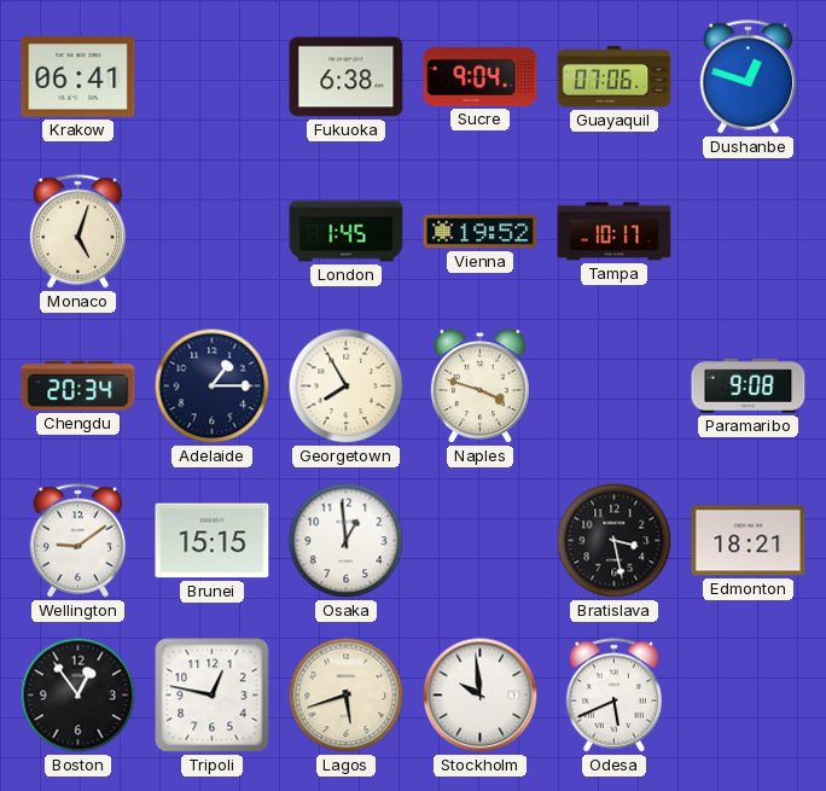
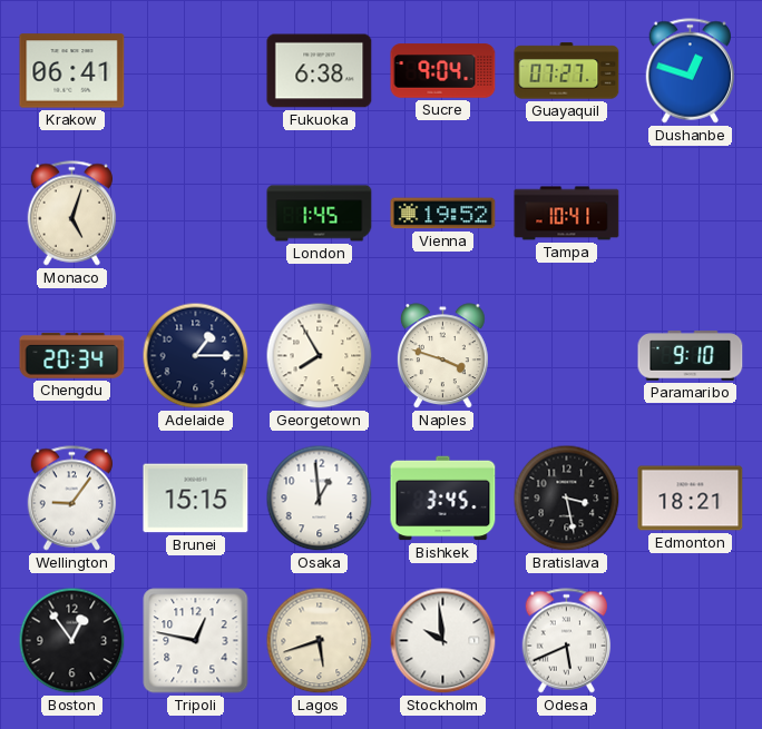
Guayaquil: 07:06 -> 07:27
Tampa: 10:17 -> 10:41
Paramaribo: 9:08 -> 9:10
Wellington: 9:09 -> 9:06
Bishkek: none -> 3:45
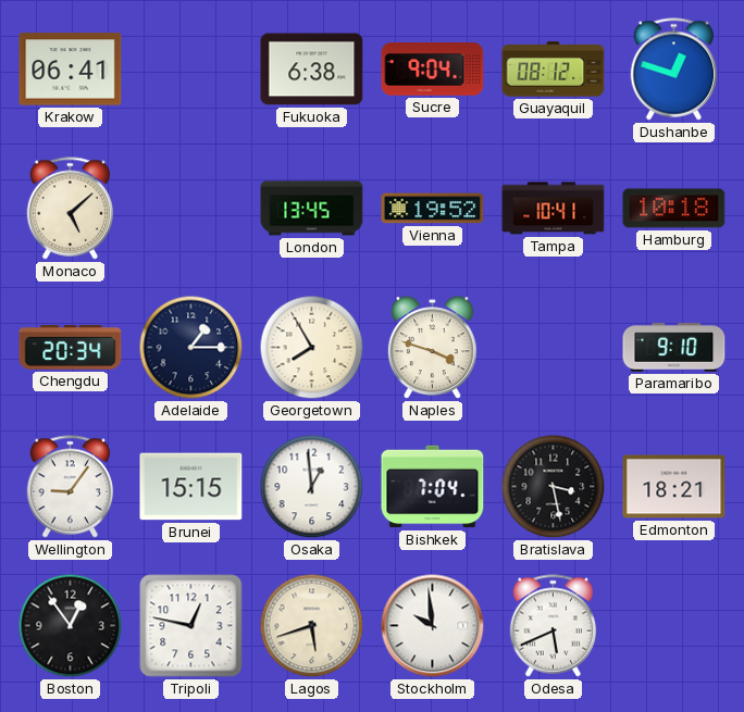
Guayaquil: 07:27 -> 08:12
Monaco: 5:03 -> 5:08
London: 1:45 -> 13:45
Hamburg: none -> 10:18
Bishkek: 3:45 -> 7:04
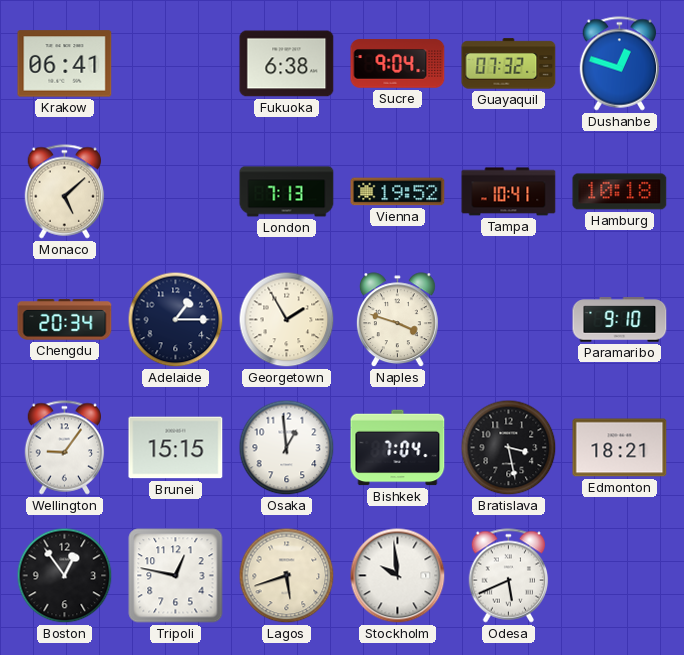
Guayaquil: 08:12 -> 07:32
London: 13:45 -> 7:13
Georgetown: 7:55 -> 1:55
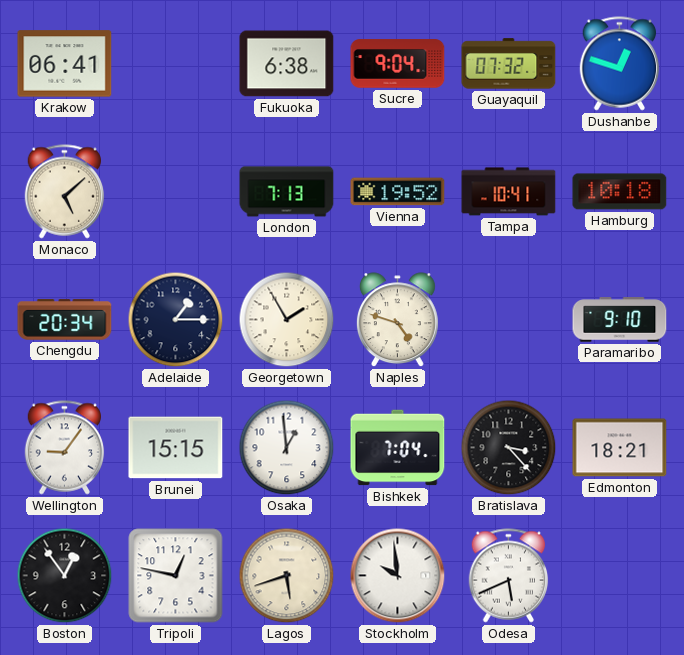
Naples: 3:48 -> 4:48
Bratislava: 3:28 -> 3:23
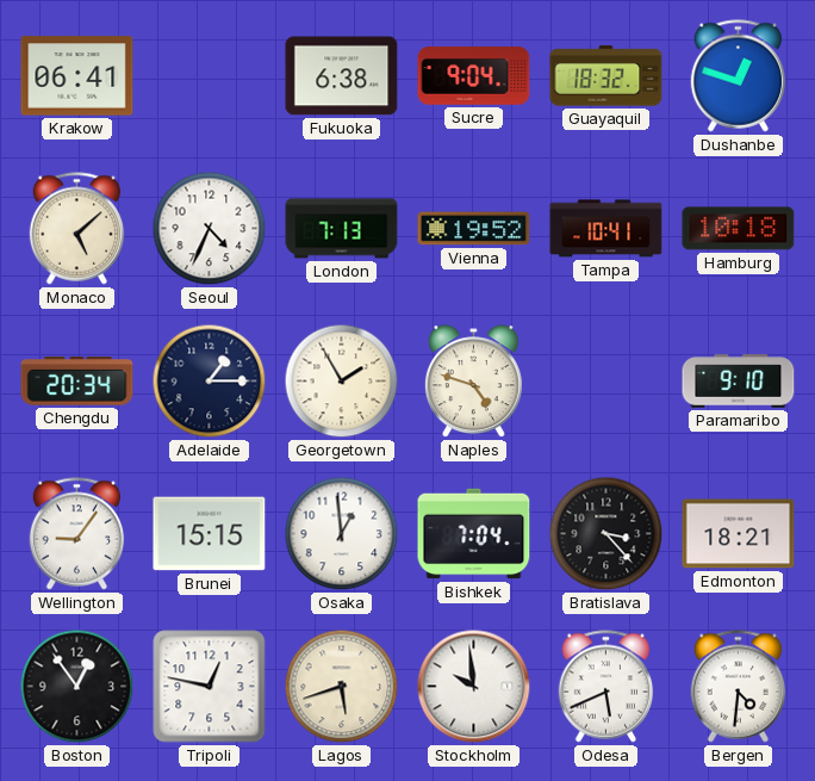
Guayaquil: 07:32 -> 18:32
Seoul: none -> 4:34
Bergen: none -> 4:31
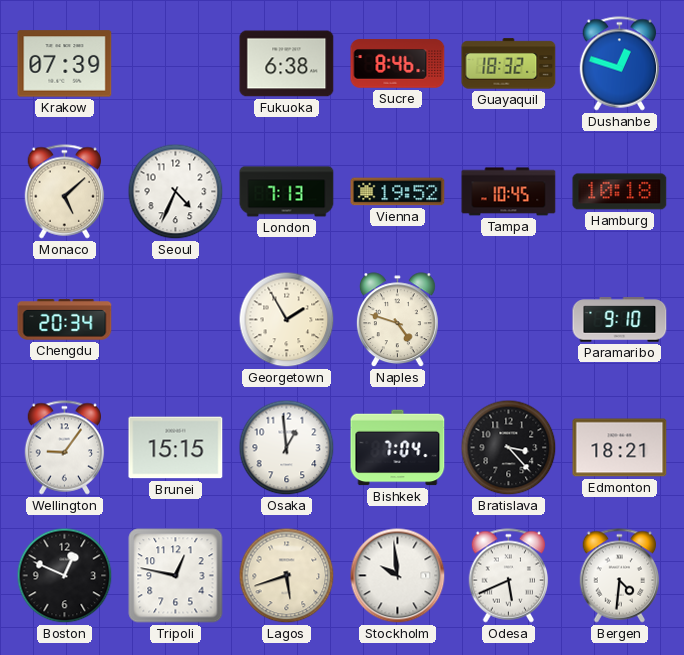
Krakow: 06:41 -> 07:39
Sucre: 9:04 -> 8:46
Tampa: 10:41 -> 10:45
Adelaide: 1:15 -> none
Boston: 12:54 -> 12:49
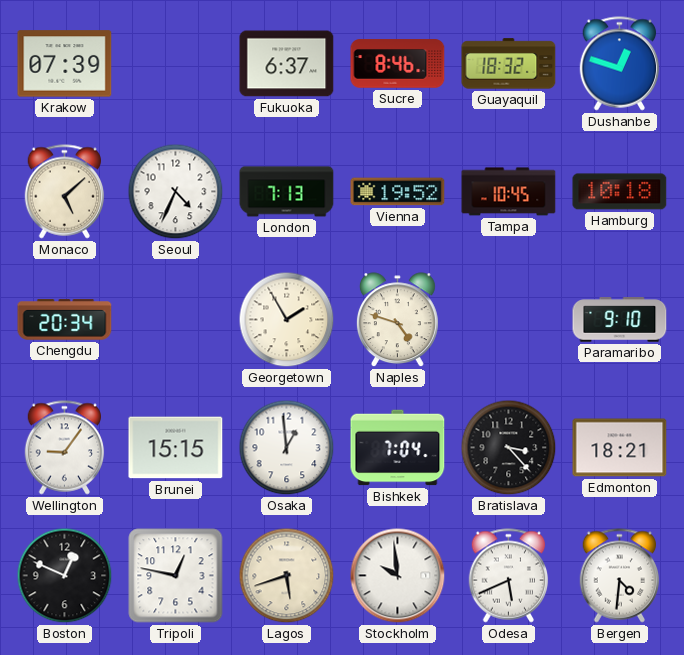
Fukuoka: 6:38 -> 6:37
